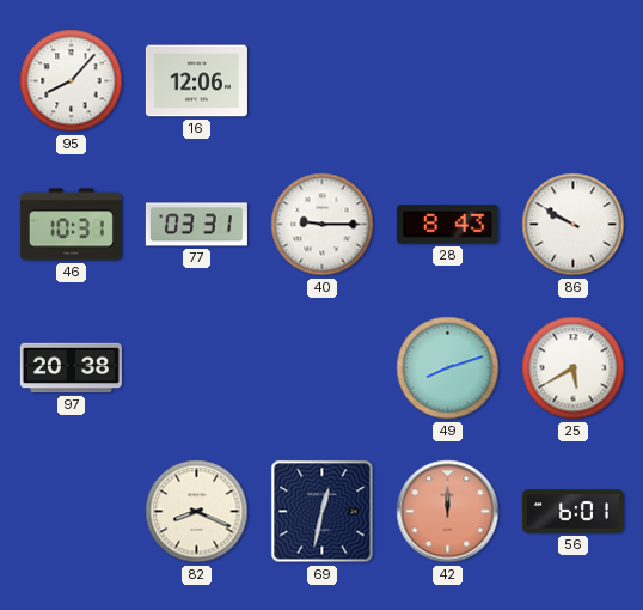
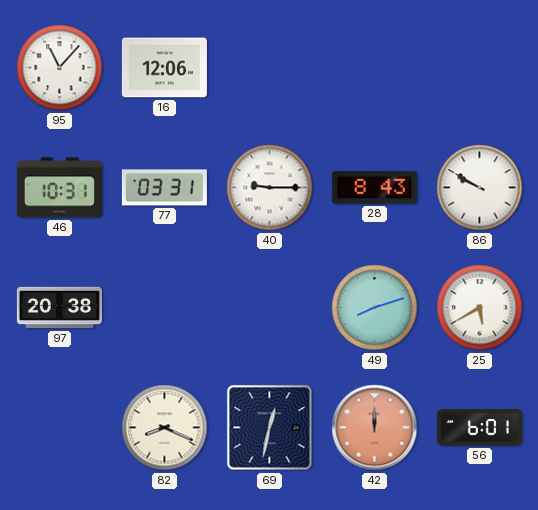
95: 8:07 -> 11:07
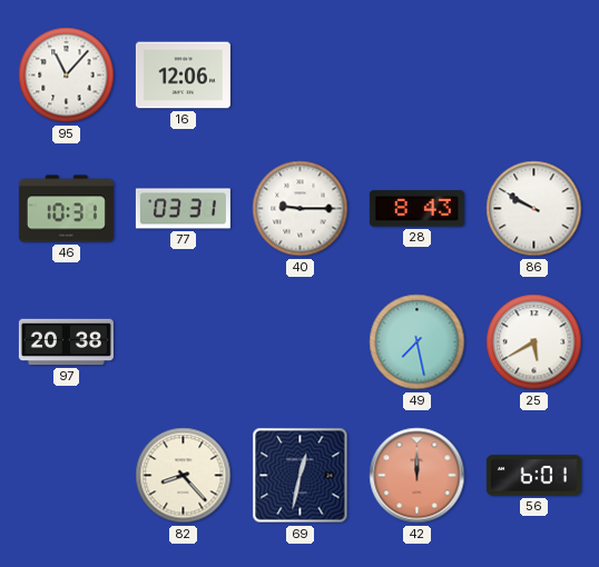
49: 8:12 -> 7:28
82: 8:19 -> 8:23
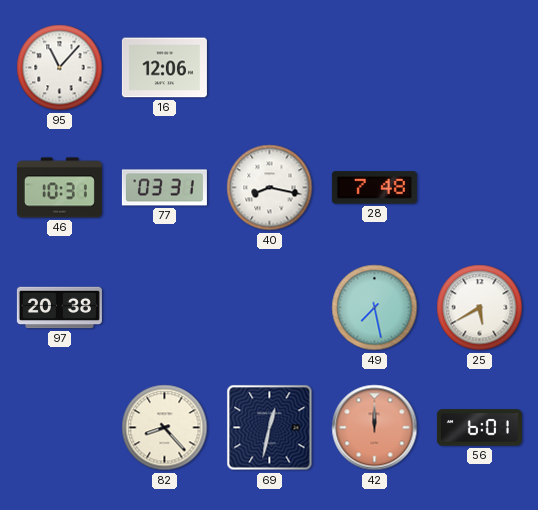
40: 9:15 -> 8:17
28: 8:43 -> 7:48
86: 9:50 -> none
